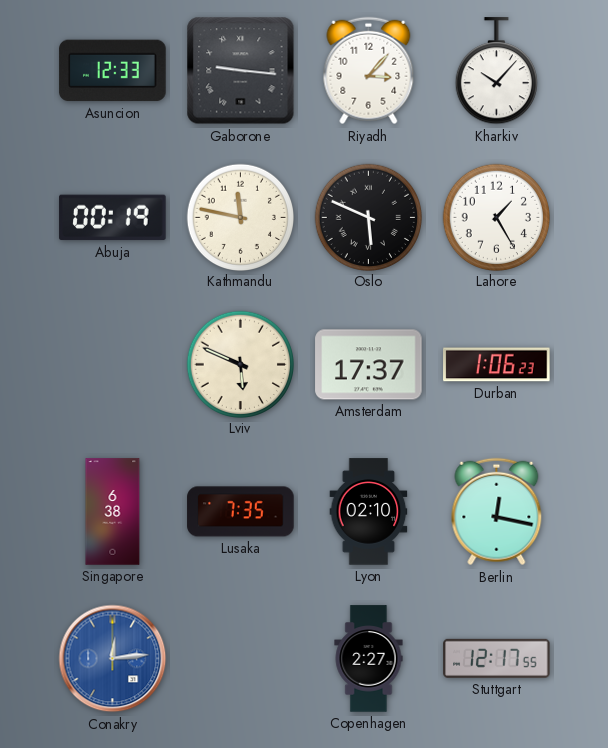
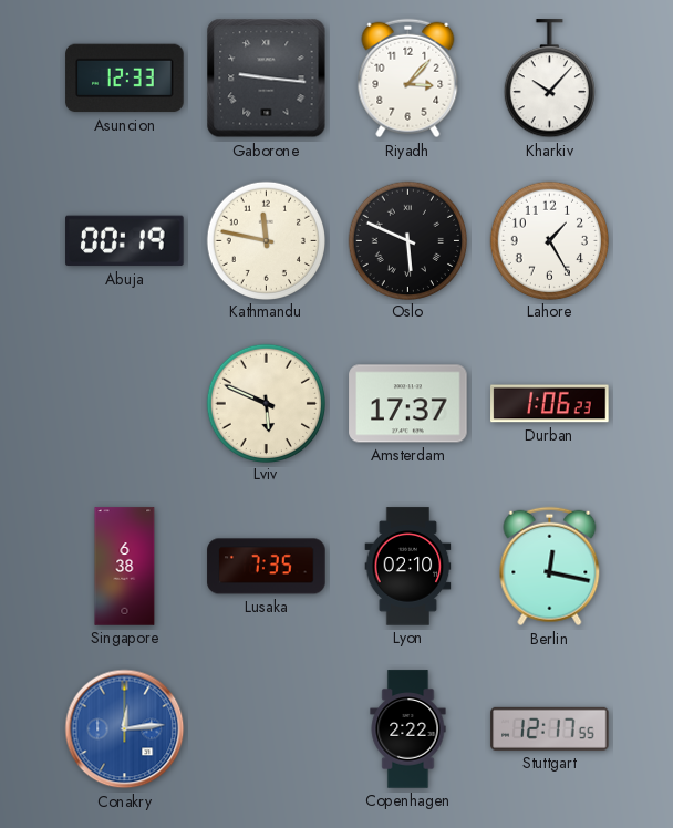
Copenhagen: 2:27 -> 2:22
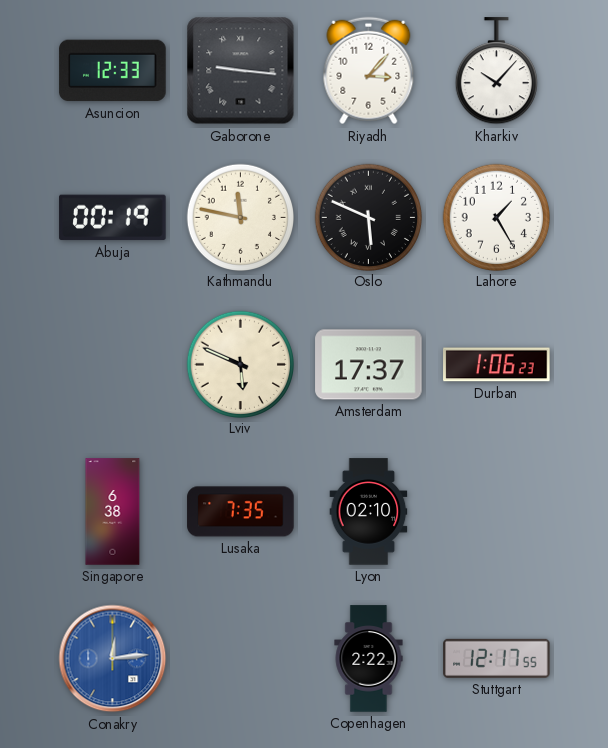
Berlin: 12:17 -> none
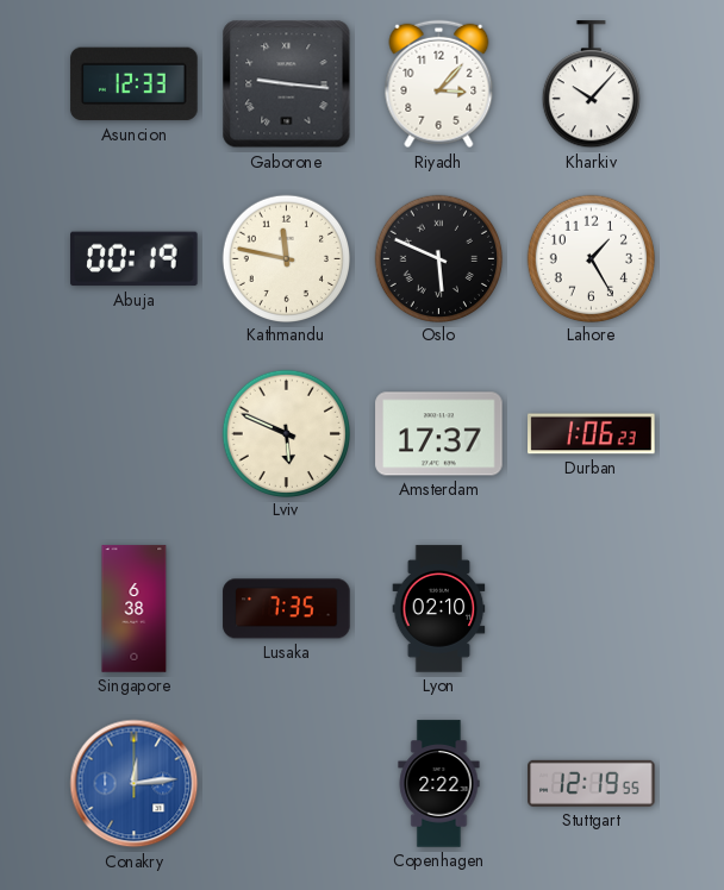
Stuttgart: 12:17 -> 12:19
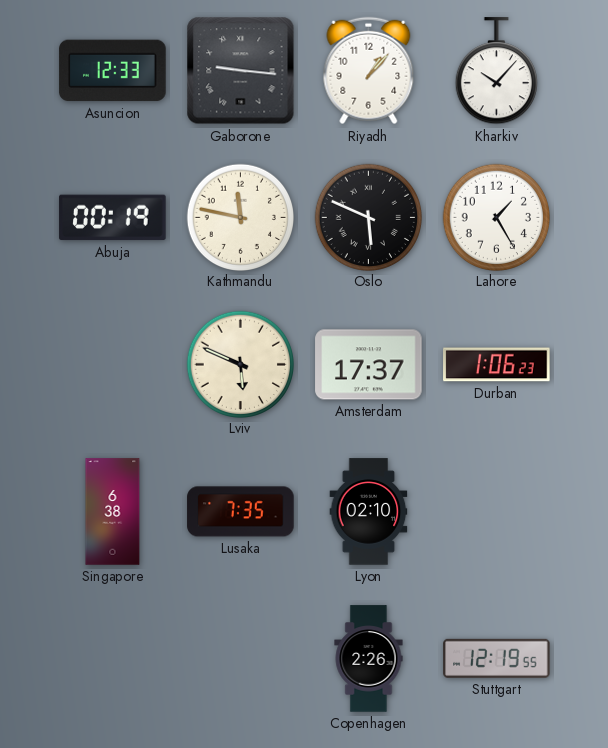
Riyadh: 3:07 -> 1:07
Conakry: 12:14 -> none
Copenhagen: 2:22 -> 2:26
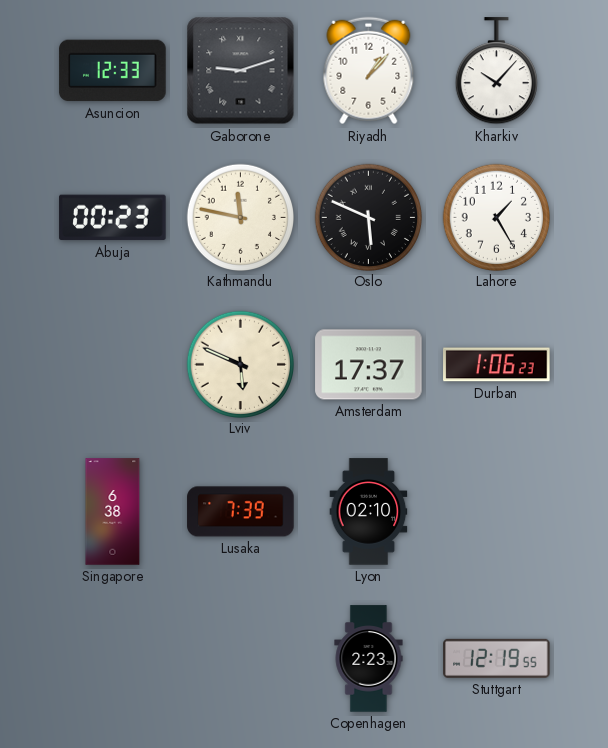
Gaborone: 9:16 -> 9:12
Abuja: 00:19 -> 00:23
Lusaka: 7:35 -> 7:39
Copenhagen: 2:26 -> 2:23
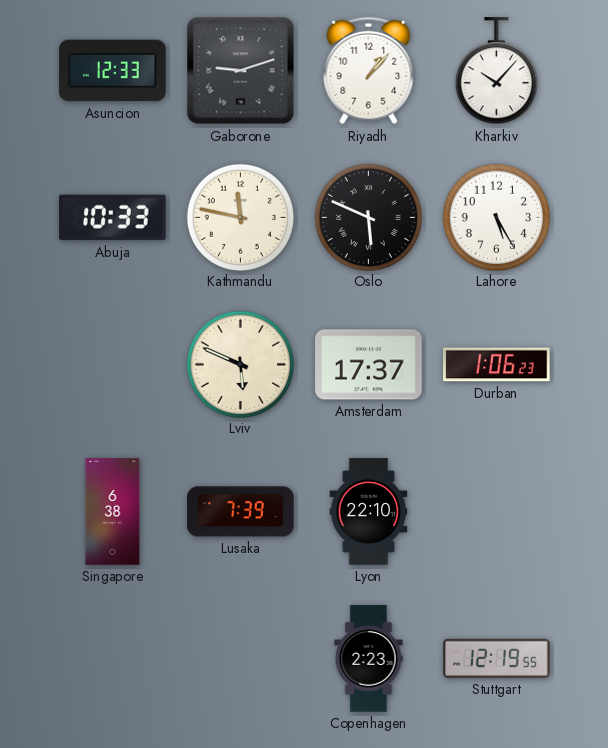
Abuja: 00:23 -> 10:33
Lahore: 1:25 -> 5:25
Lyon: 02:10 -> 22:10
